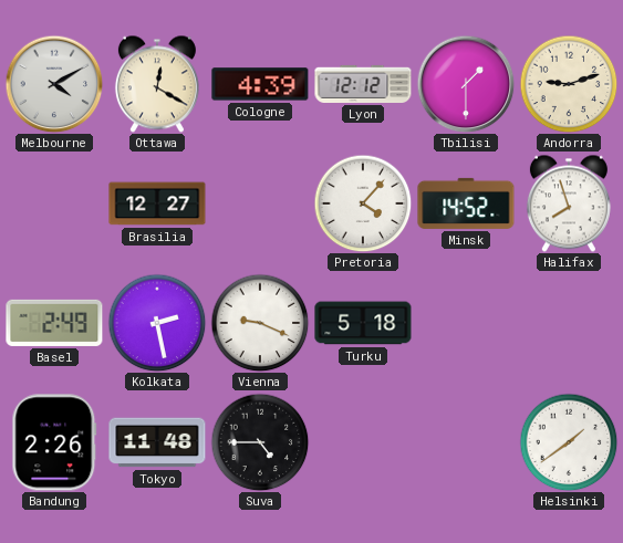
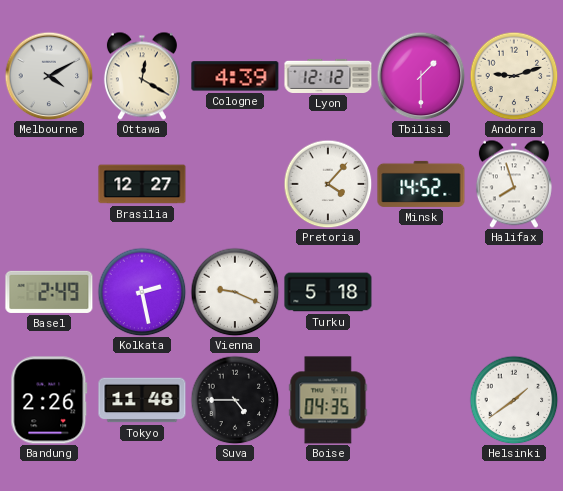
Boise: none -> 04:35
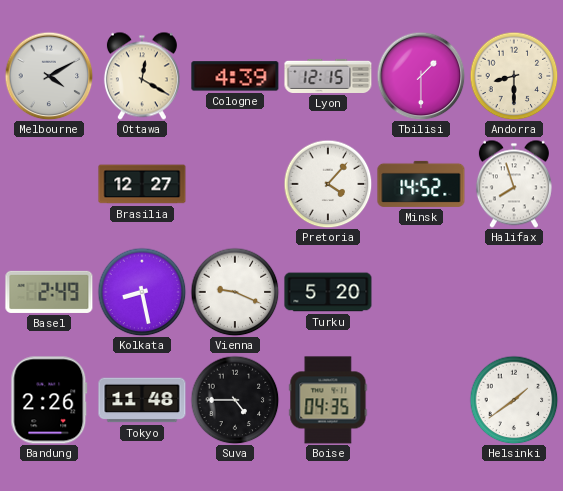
Lyon: 12:12 -> 12:15
Andorra: 9:12 -> 8:30
Kolkata: 2:28 -> 8:28
Turku: 5:18 -> 5:20
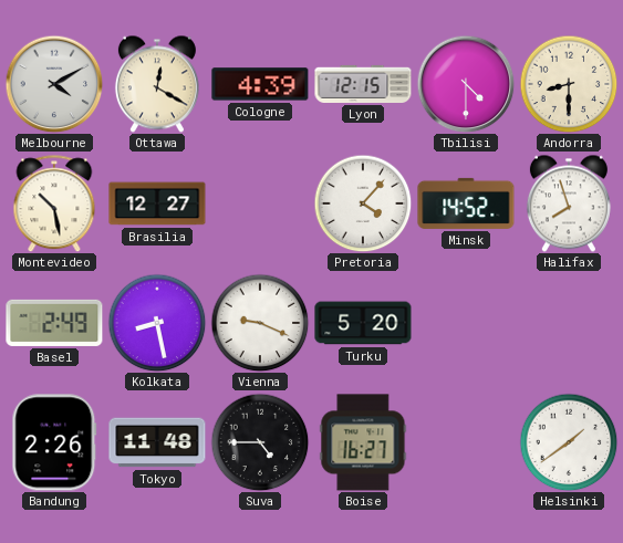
Tbilisi: 1:30 -> 4:30
Montevideo: none -> 10:28
Boise: 04:35 -> 16:27
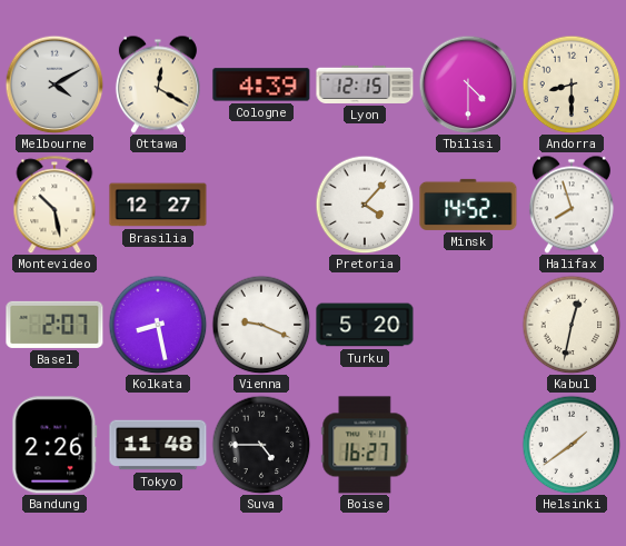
Basel: 2:49 -> 2:07
Kabul: none -> 12:32
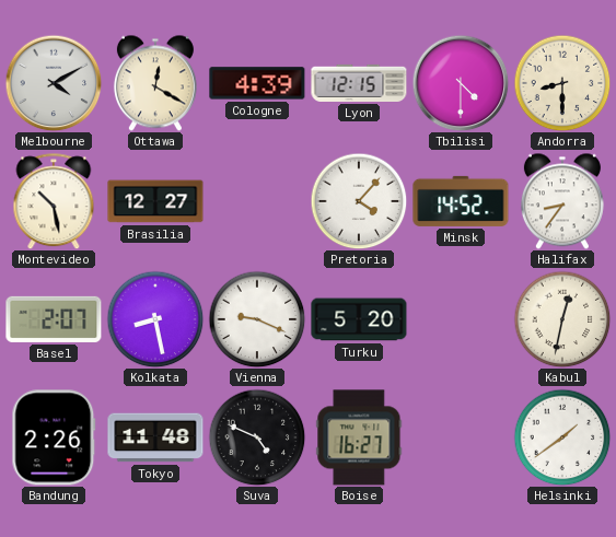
Halifax: 7:57 -> 8:36
Suva: 4:45 -> 4:49
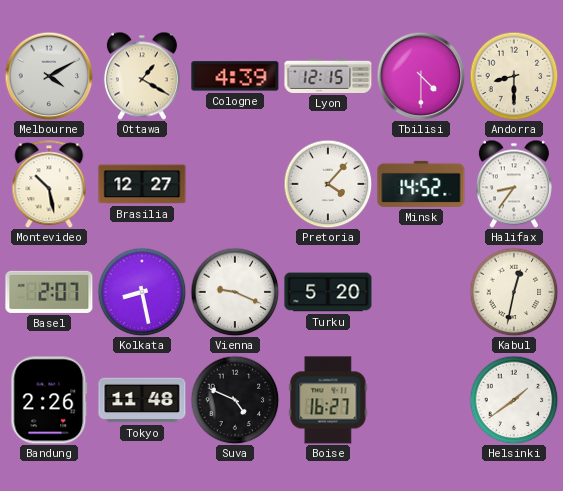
Ottawa: 12:20 -> 1:20
